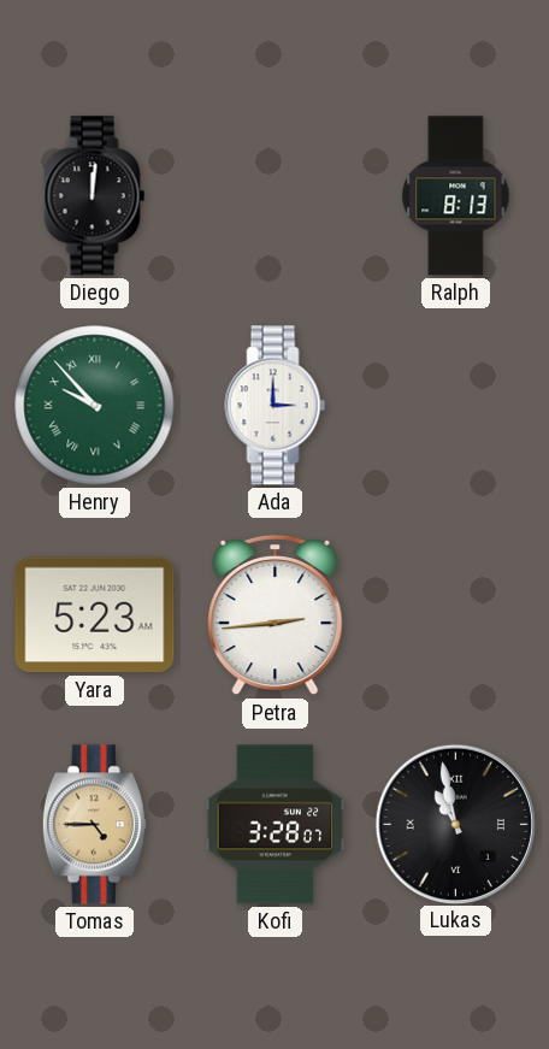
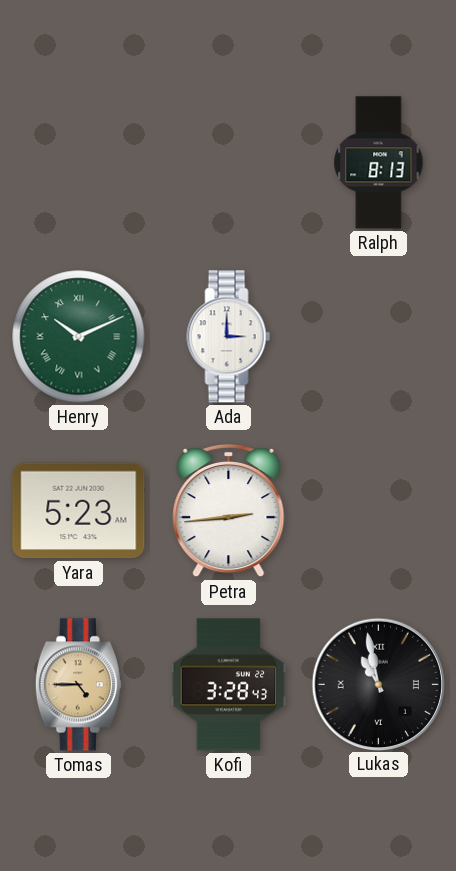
Diego: 12:01 -> none
Henry: 9:53 -> 10:11
Kofi: 3:28:07 -> 3:28:43
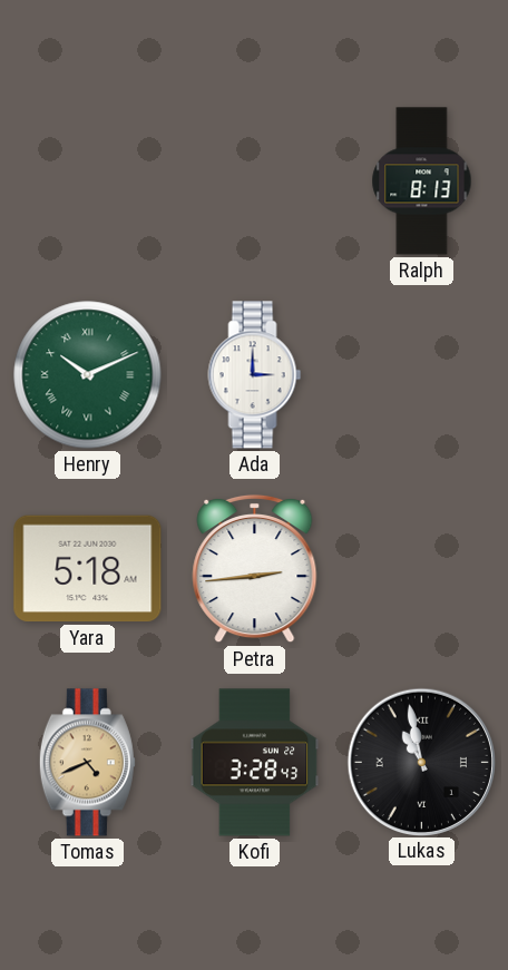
Yara: 5:23 -> 5:18
Tomas: 4:45 -> 4:41
